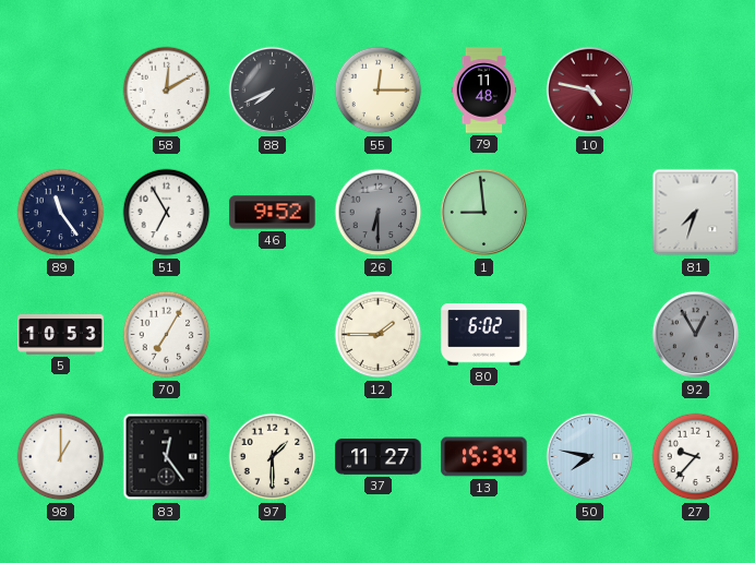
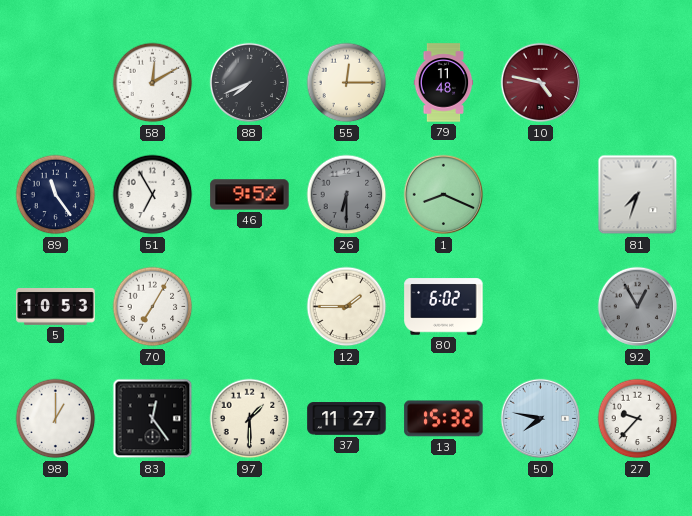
1: 8:59 -> 8:19
13: 15:34 -> 15:32
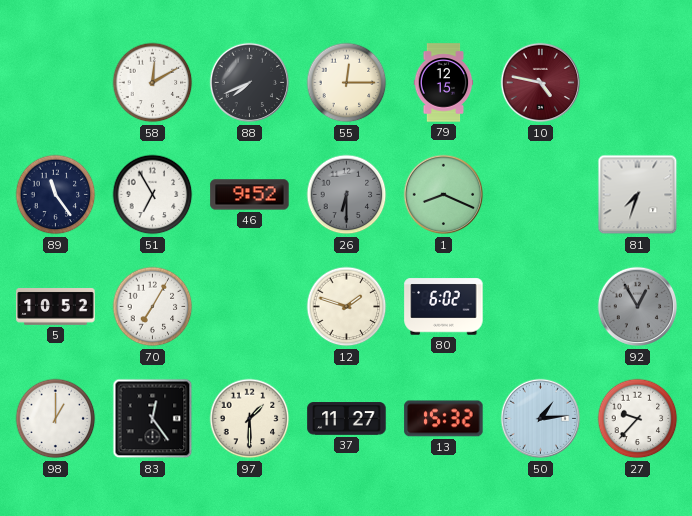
79: 11:48 -> 12:15
5: 10:53 -> 10:52
12: 1:45 -> 1:48
50: 7:47 -> 1:14
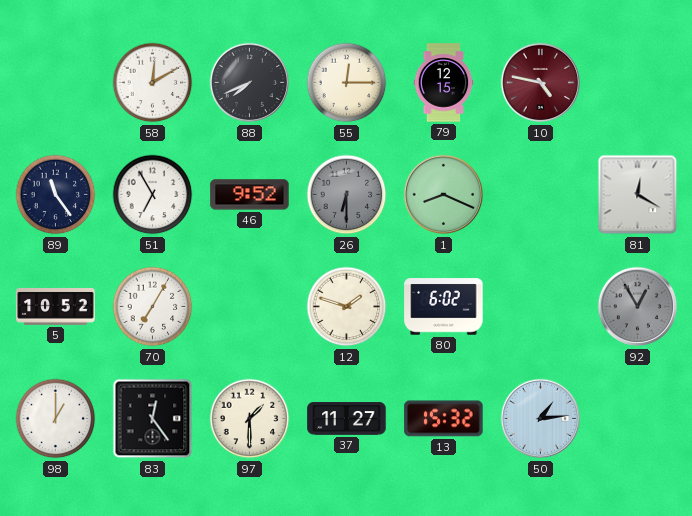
81: 7:33 -> 12:20
27: 9:37 -> none
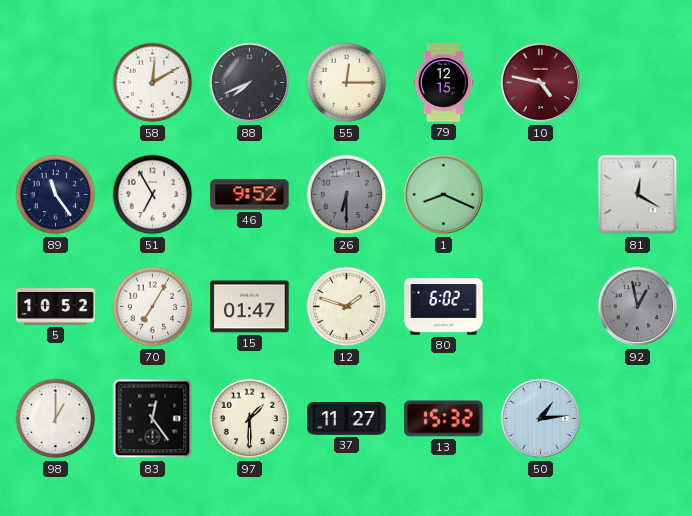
15: none -> 01:47
92: 12:55 -> 12:58
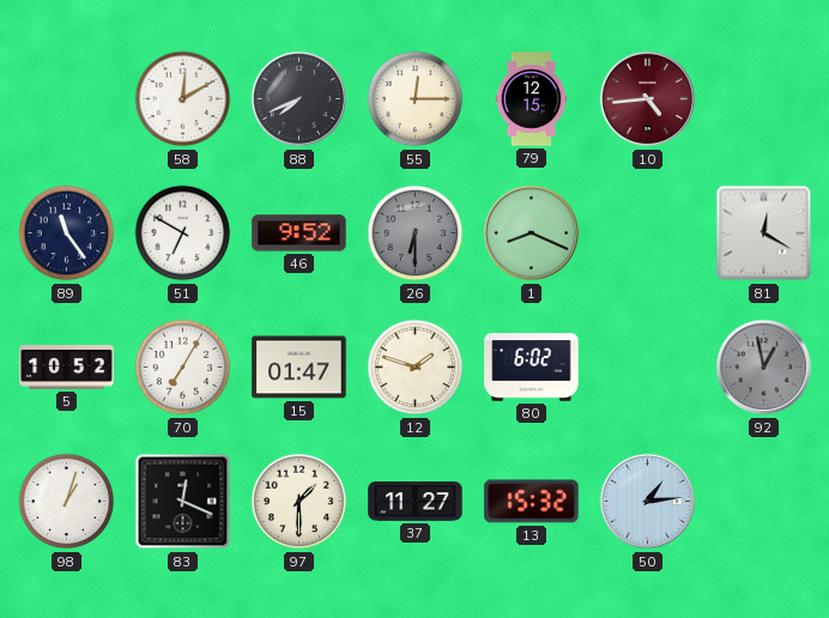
10: 4:47 -> 4:44
51: 6:55 -> 6:50
98: 1:00 -> 1:03
83: 12:24 -> 12:19
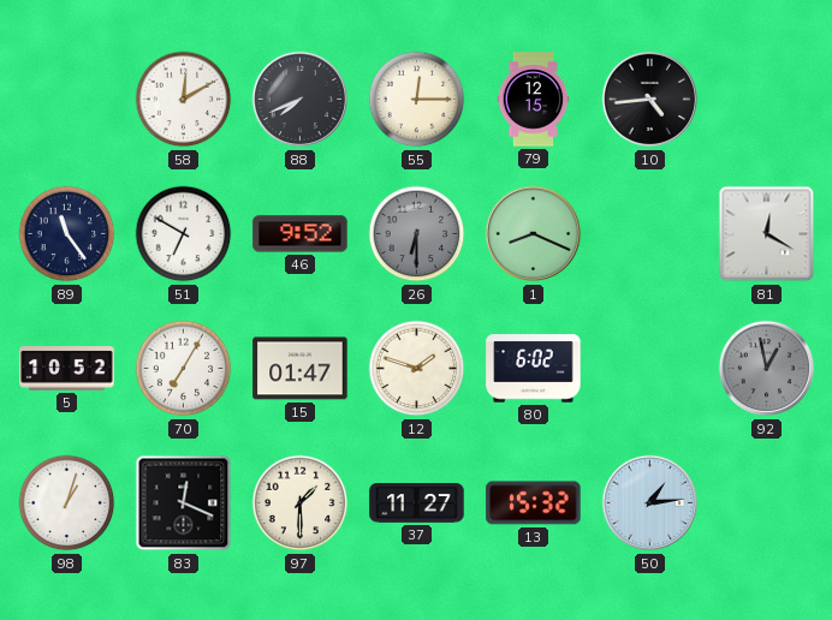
10 dial: burgundy -> black
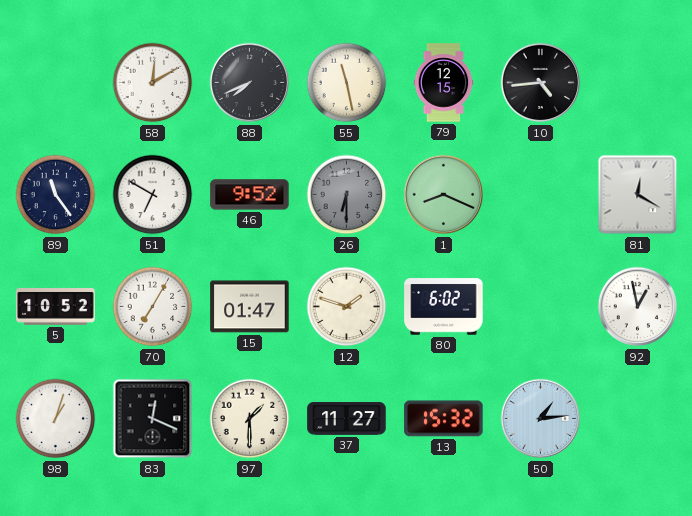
55: 12:15 -> 11:28
92 dial: grey -> white
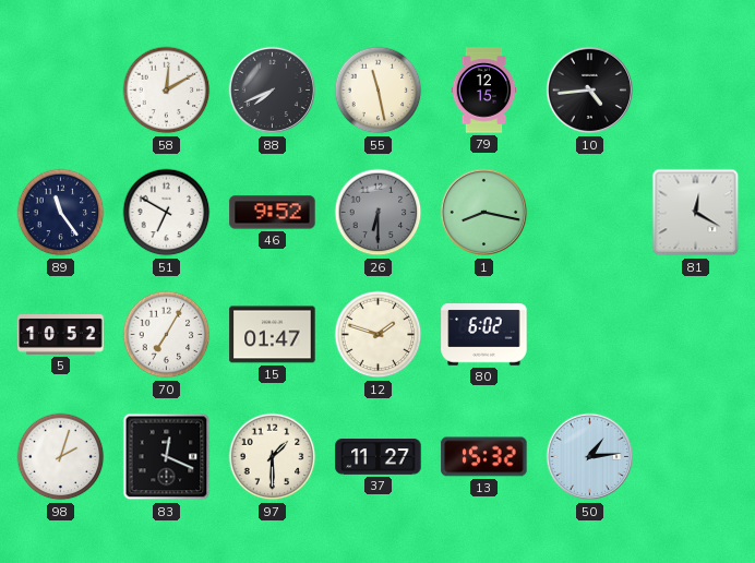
1: 8:19 -> 8:17
92: 12:58 -> none
98: 1:03 -> 2:03
